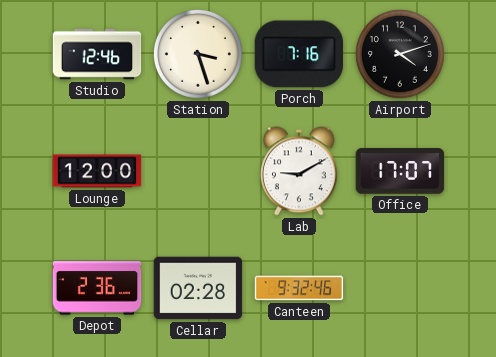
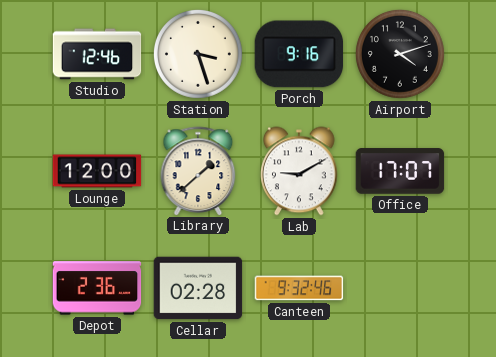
Porch: 7:16 -> 9:16
Library: none -> 1:38
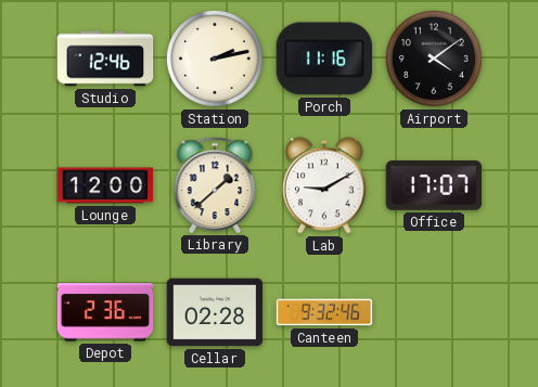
Station: 3:27 -> 2:13
Porch: 9:16 -> 11:16
Airport: 4:12 -> 4:09
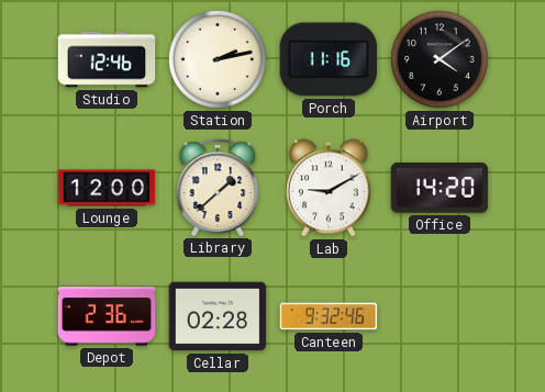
Office: 17:07 -> 14:20
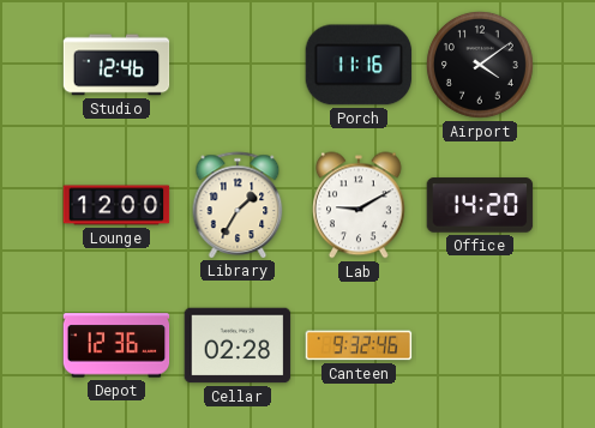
Station: 2:13 -> none
Library: 1:38 -> 1:35
Depot: 2:36 -> 12:36
